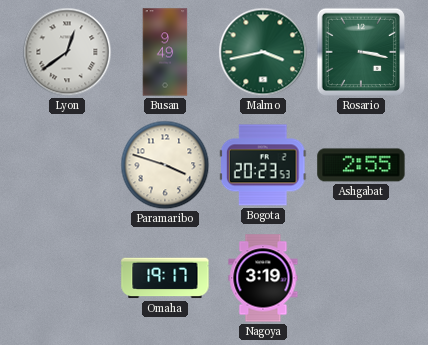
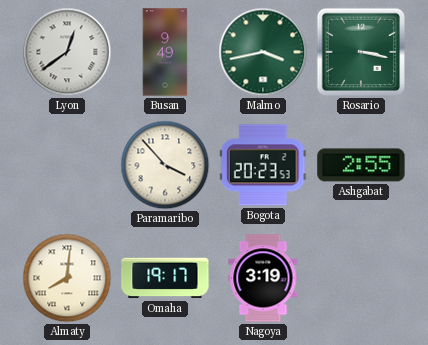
Paramaribo: 3:48 -> 3:53
Almaty: none -> 8:01
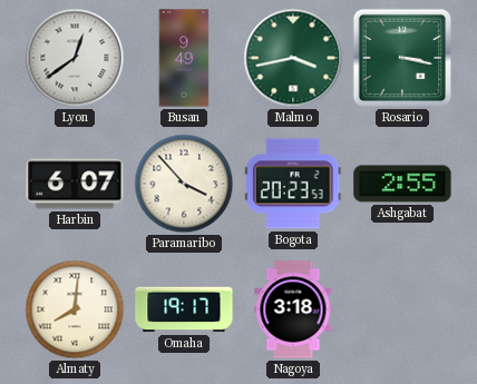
Harbin: none -> 6:07
Nagoya: 3:19 -> 3:18
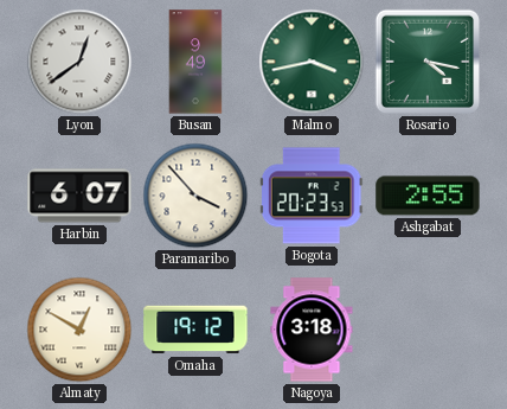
Rosario: 3:17 -> 4:17
Almaty: 8:01 -> 12:50
Omaha: 19:17 -> 19:12
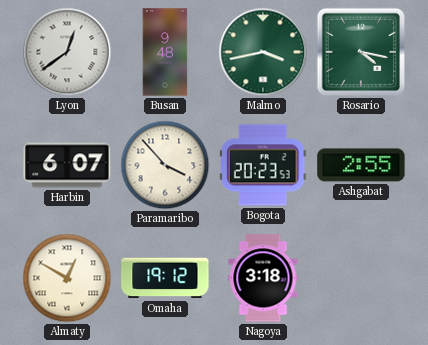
Busan: 9:49 -> 9:48
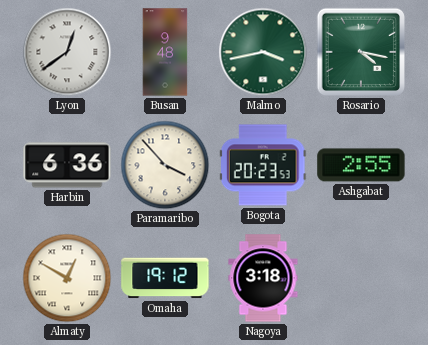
Harbin: 6:07 -> 6:36
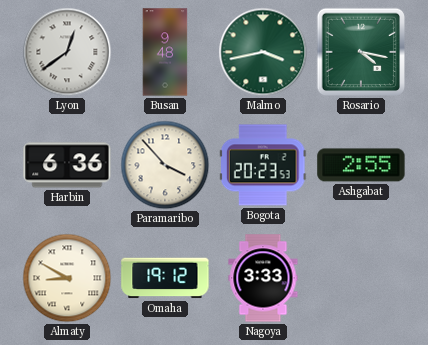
Almaty: 12:50 -> 8:50
Nagoya: 3:18 -> 3:33
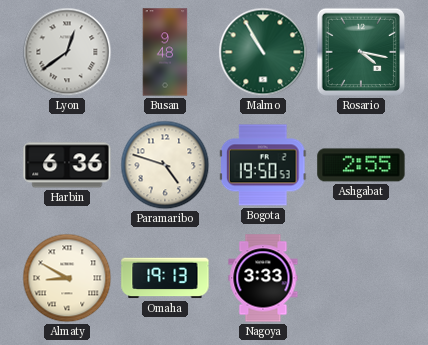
Malmo: 3:43 -> 10:55
Paramaribo: 3:53 -> 4:48
Bogota: 20:23 -> 19:50
Omaha: 19:12 -> 19:13
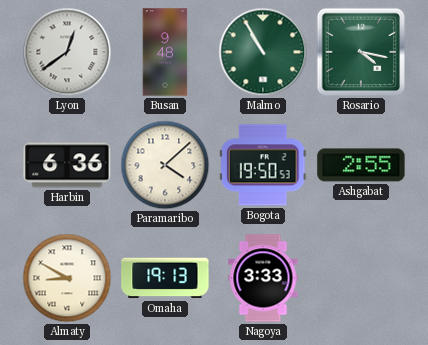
Paramaribo: 4:48 -> 4:08
